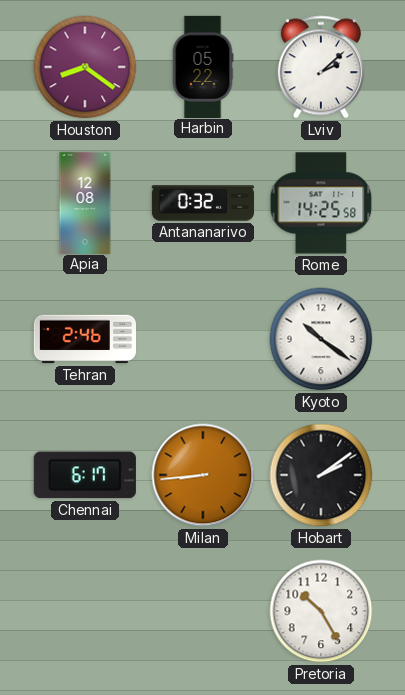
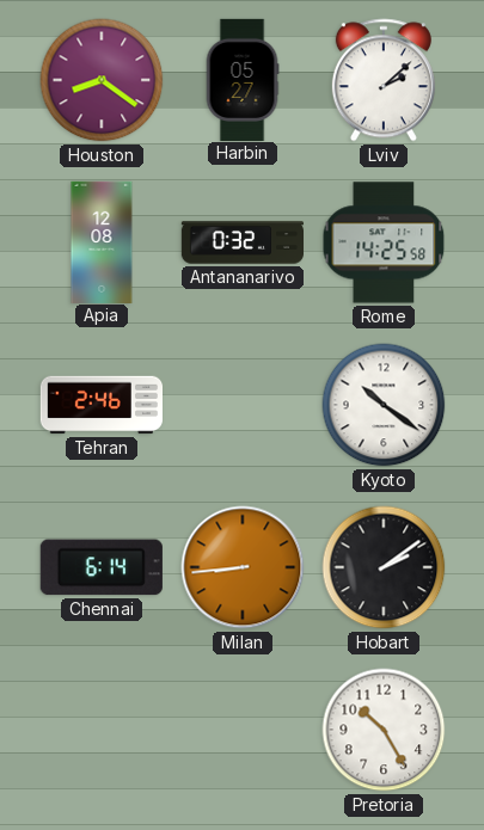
Harbin: 05:22 -> 05:27
Chennai: 6:17 -> 6:14
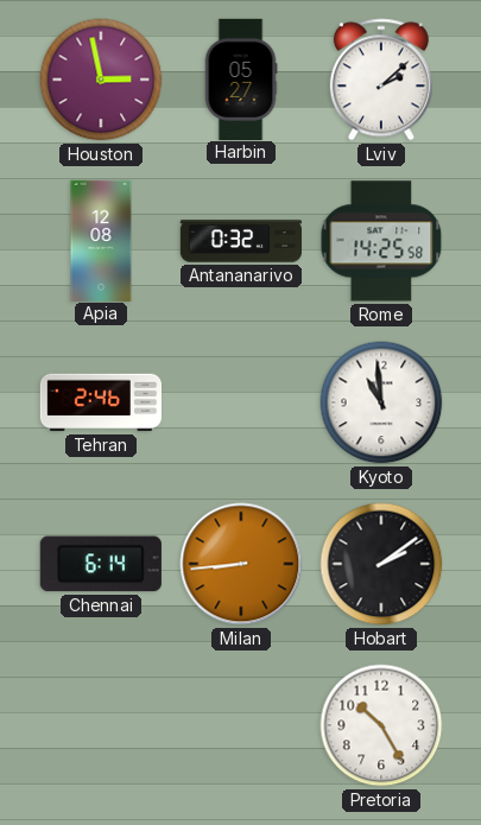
Houston: 8:21 -> 2:58
Kyoto: 10:21 -> 10:59
